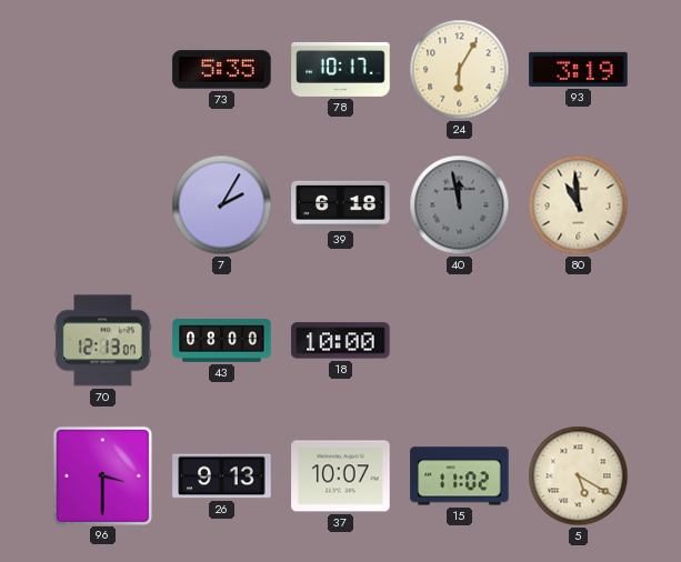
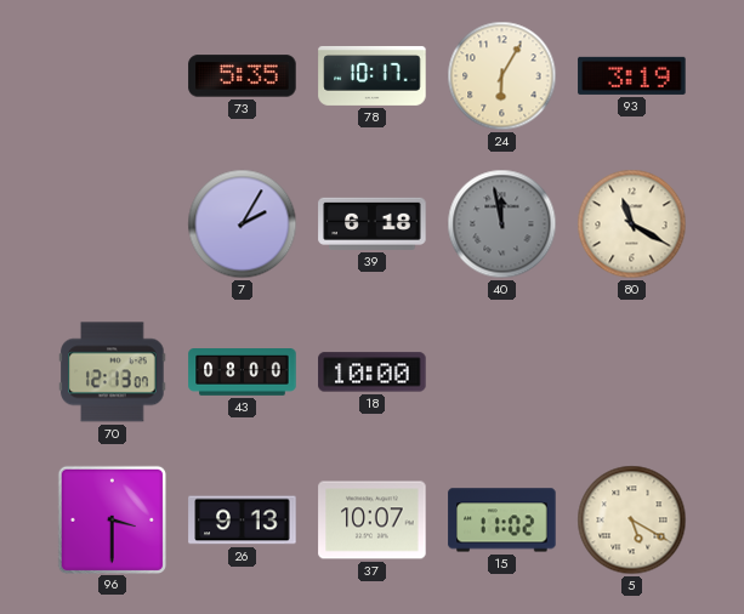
80: 10:59 -> 11:20
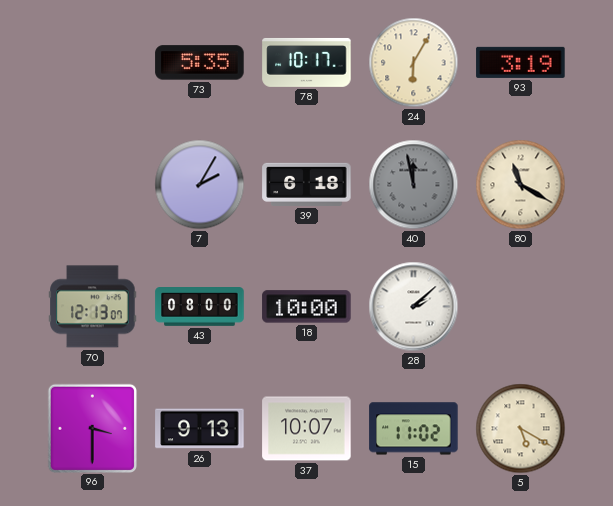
28: none -> 2:08
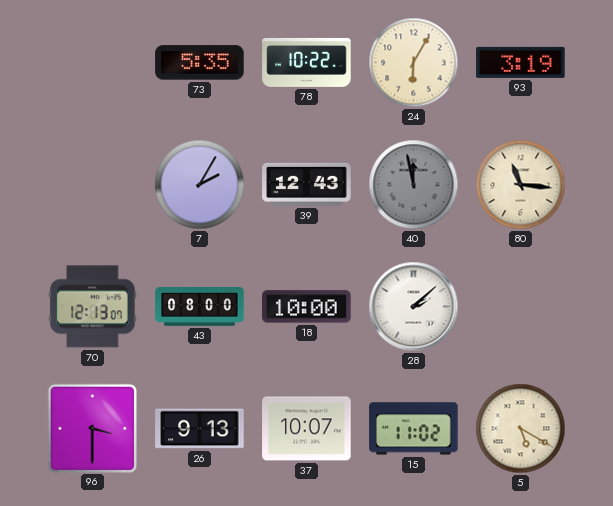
78: 10:17 -> 10:22
39: 6:18 -> 12:43
80: 11:20 -> 11:16
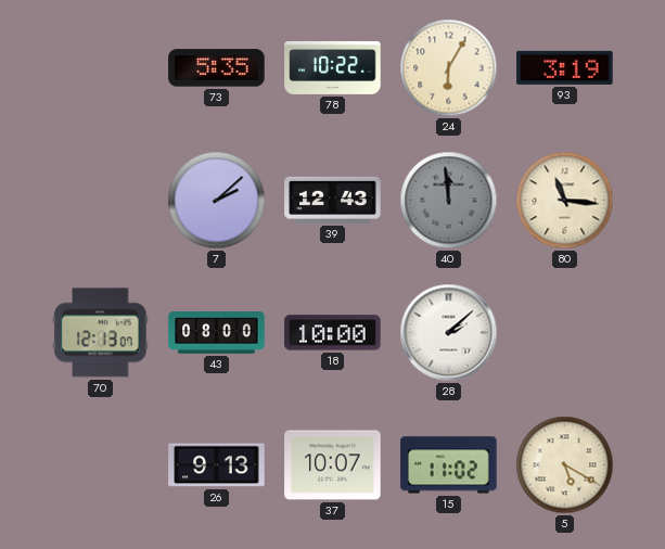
7: 2:05 -> 2:08
40: 11:58 -> 11:59
96: 3:30 -> none
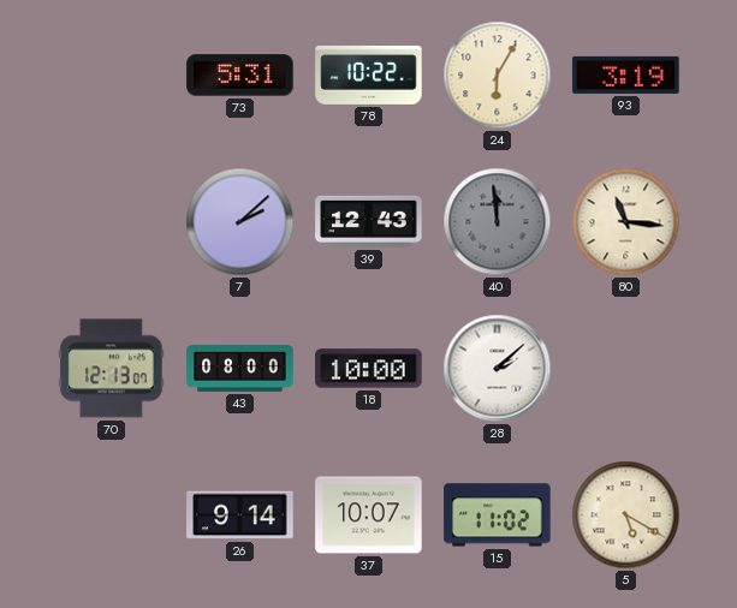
73: 5:35 -> 5:31
26: 9:13 -> 9:14
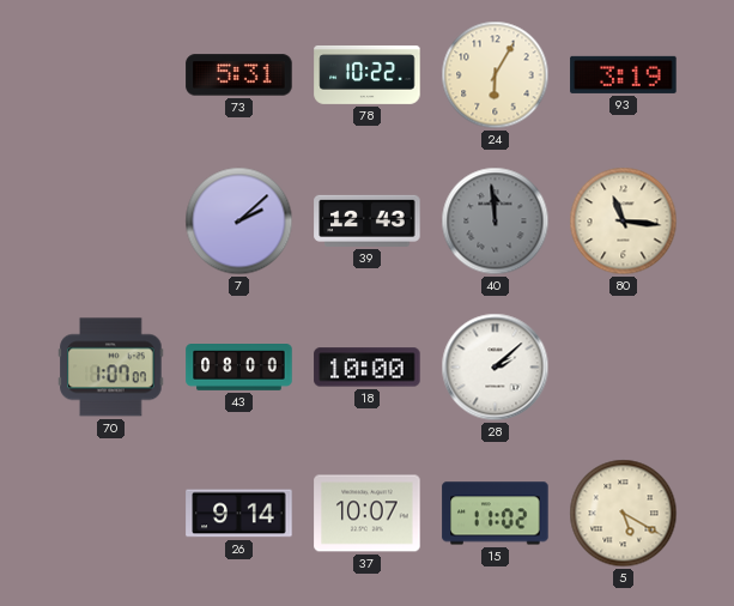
70: 12:13 -> 1:07
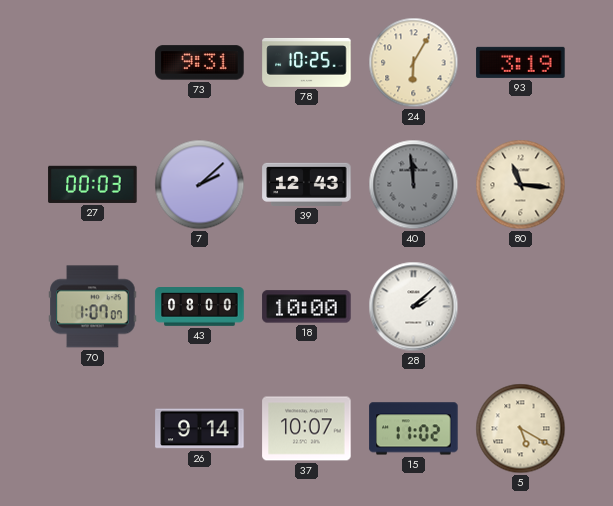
73: 5:31 -> 9:31
78: 10:22 -> 10:25
27: none -> 00:03
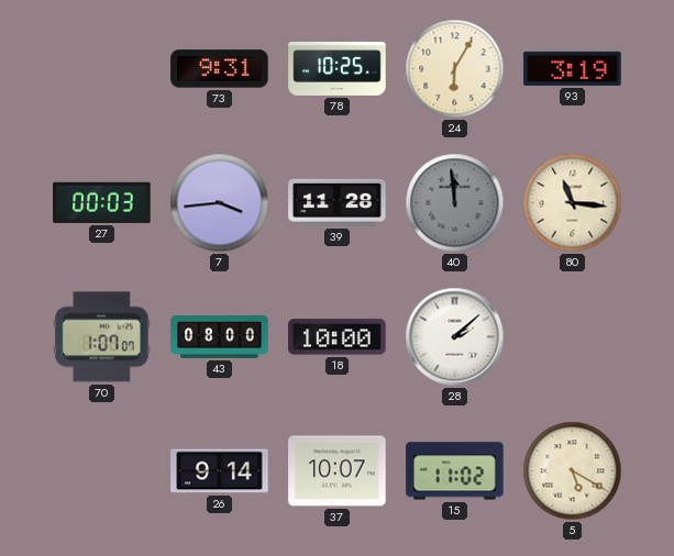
7: 2:08 -> 3:44
39: 12:43 -> 11:28
